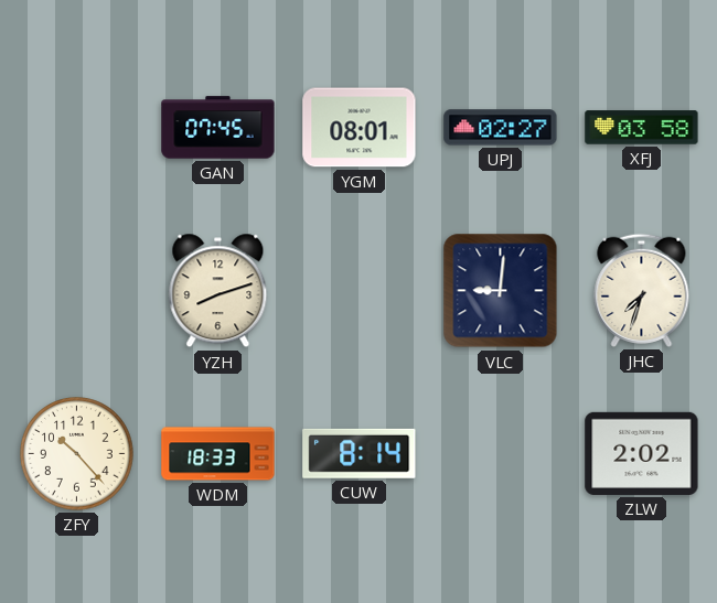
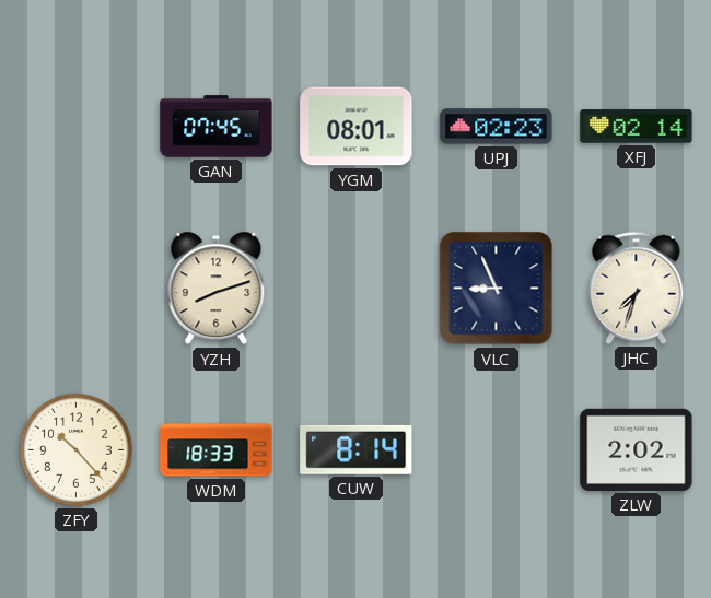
UPJ: 02:27 -> 02:23
XFJ: 03:58 -> 02:14
VLC: 9:01 -> 8:56
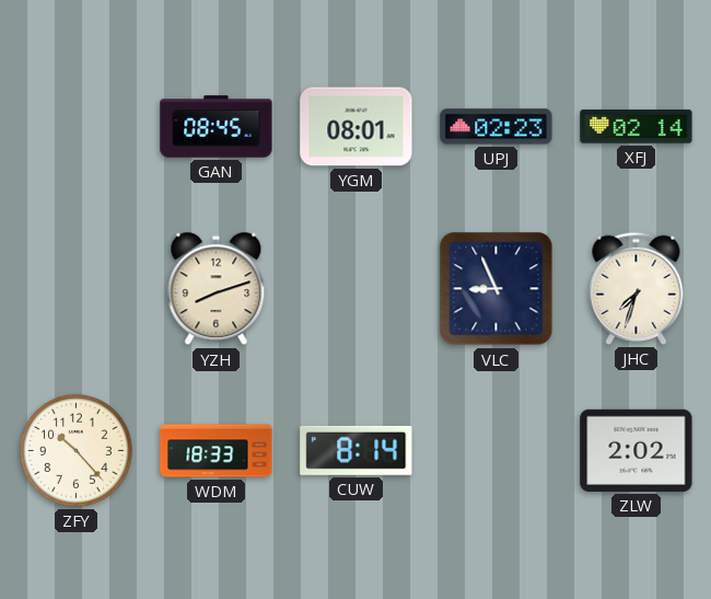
GAN: 07:45 -> 08:45
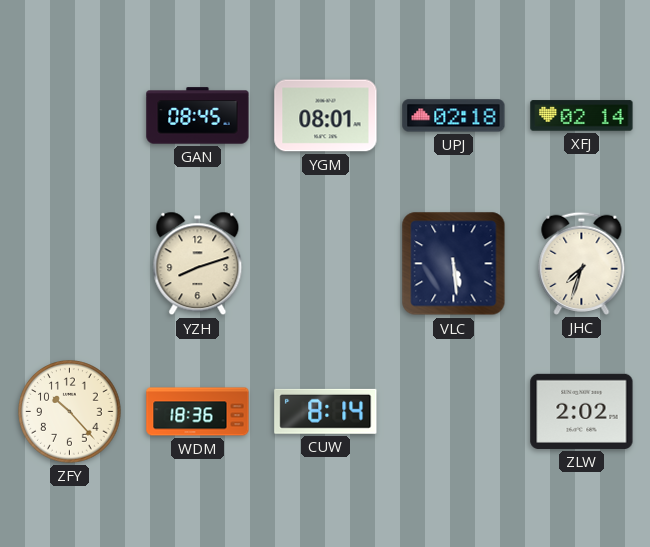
UPJ: 02:23 -> 02:18
VLC: 8:56 -> 5:29
WDM: 18:33 -> 18:36
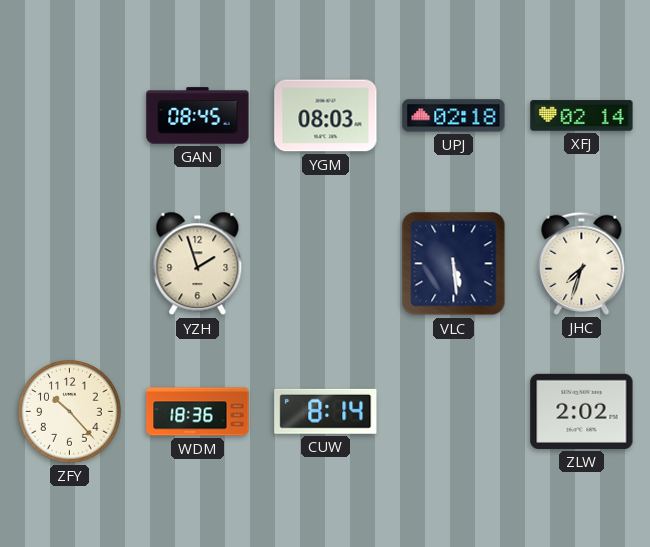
YGM: 08:01 -> 08:03
YZH: 8:12 -> 1:57
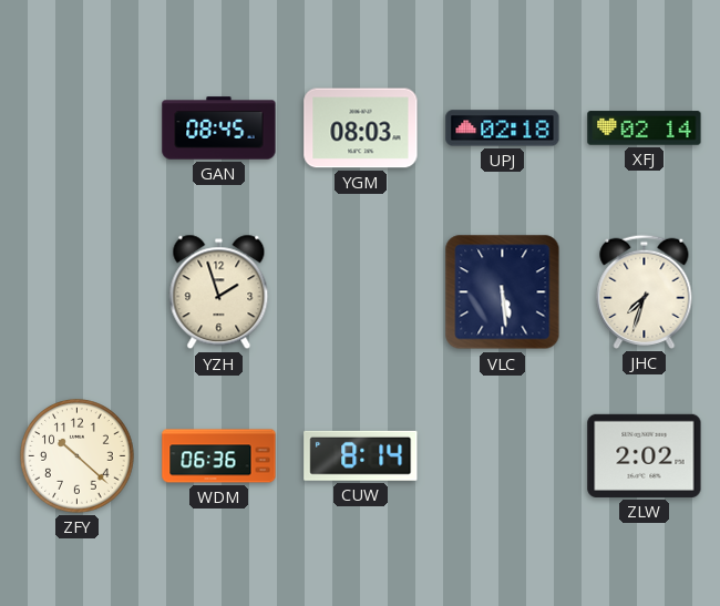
ZFY: 10:23 -> 10:22
WDM: 18:36 -> 06:36
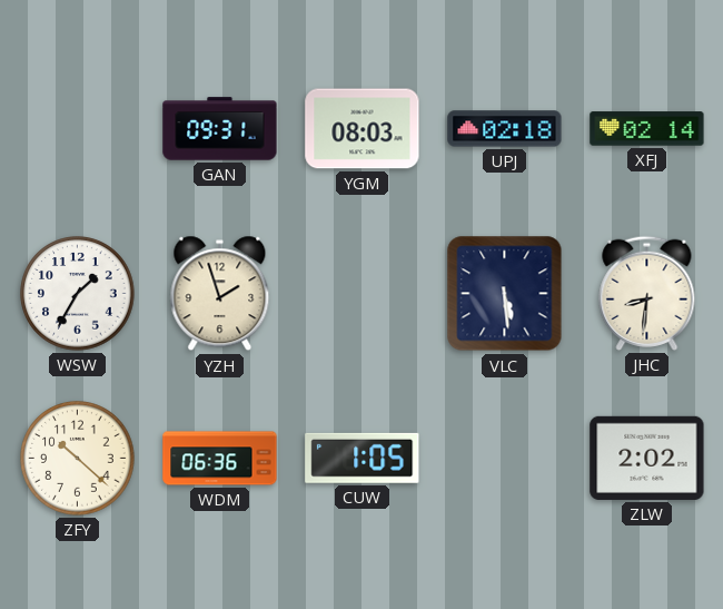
GAN: 08:45 -> 09:31
WSW: none -> 1:35
JHC: 7:33 -> 8:31
CUW: 8:14 -> 1:05
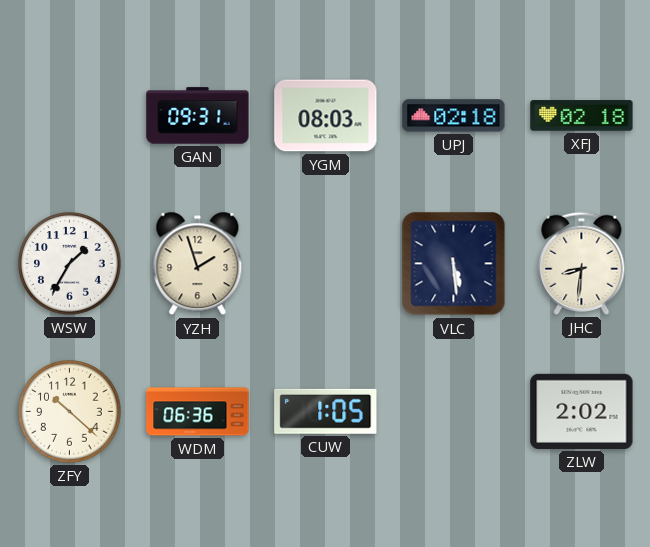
XFJ: 02:14 -> 02:18
